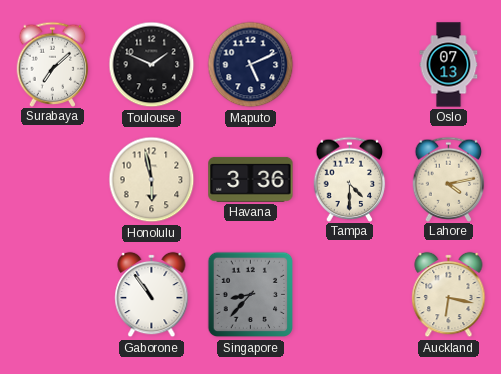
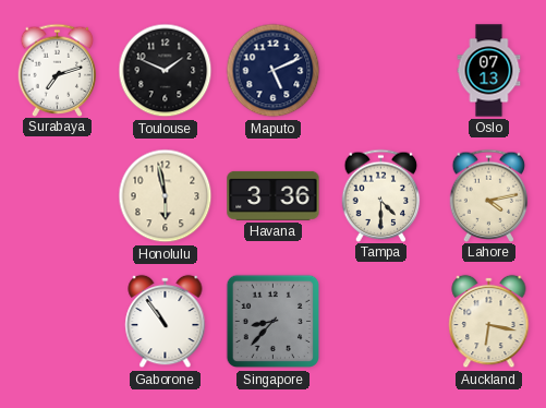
Surabaya: 7:08 -> 7:12
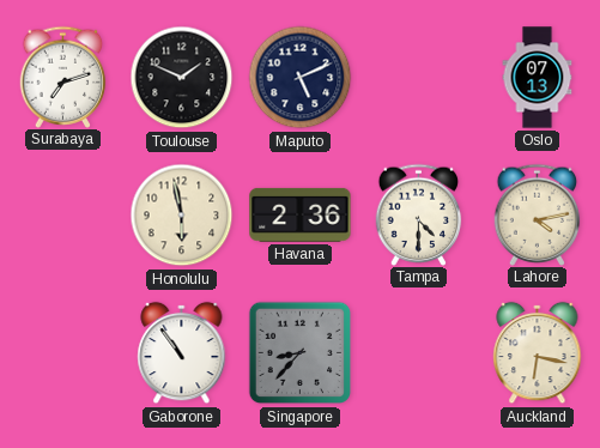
Havana: 3:36 -> 2:36
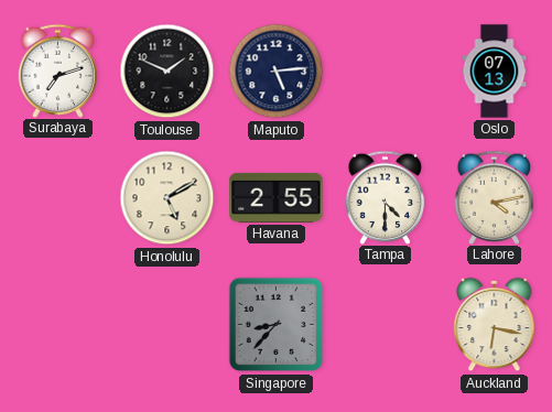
Maputo: 5:11 -> 5:14
Honolulu: 5:58 -> 5:10
Havana: 2:36 -> 2:55
Gaborone: 10:54 -> none
